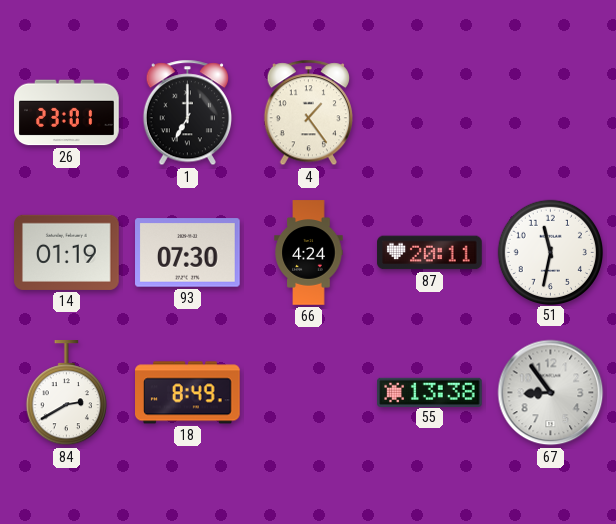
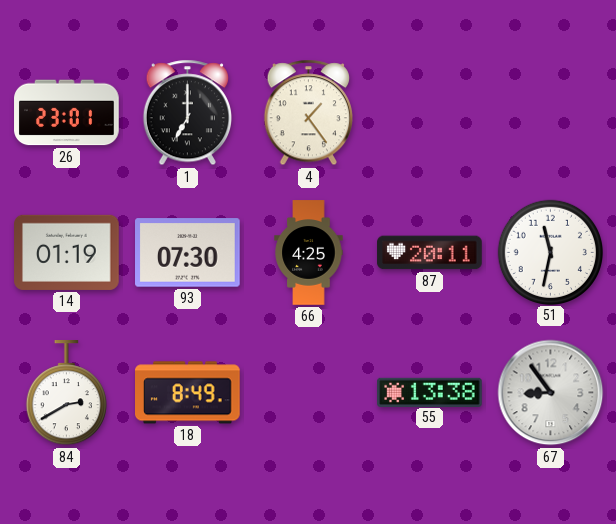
66: 4:24 -> 4:25
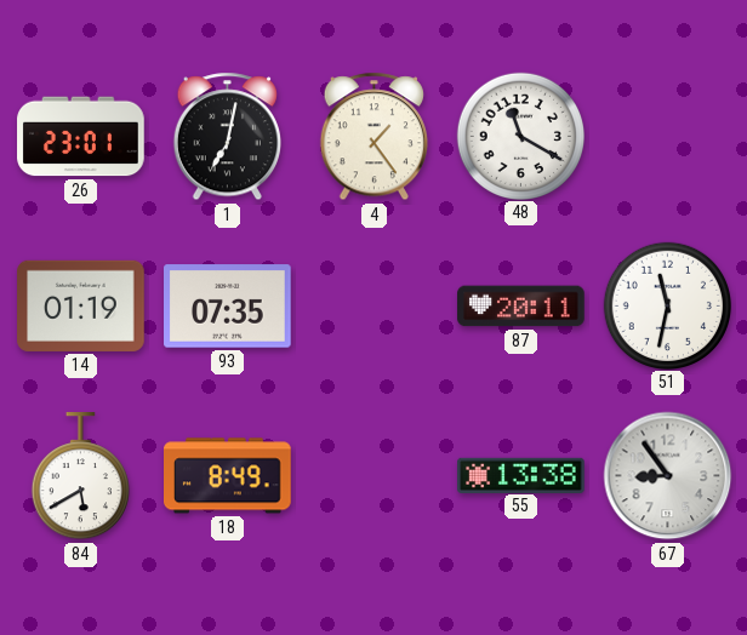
1: 7:00 -> 7:02
48: none -> 11:20
93: 07:30 -> 07:35
66: 4:25 -> none
84: 2:40 -> 5:40
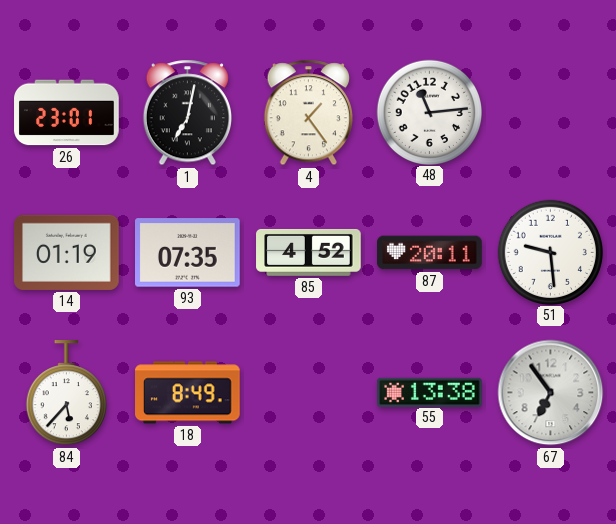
48: 11:20 -> 11:14
85: none -> 4:52
51: 11:32 -> 9:29
84: 5:40 -> 5:37
67: 8:54 -> 6:54
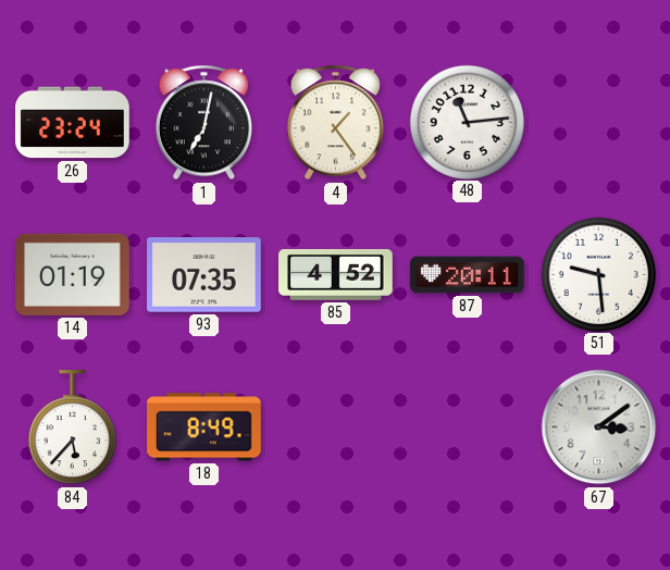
26: 23:01 -> 23:24
55: 13:38 -> none
67: 6:54 -> 3:09
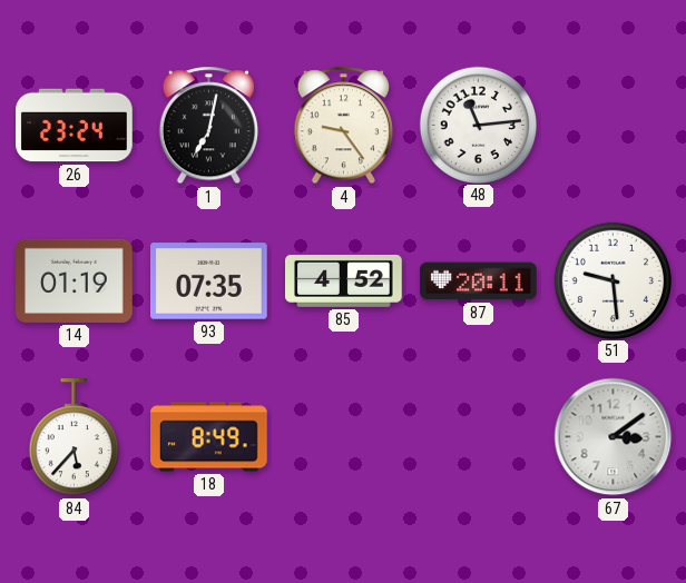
4: 1:24 -> 9:24
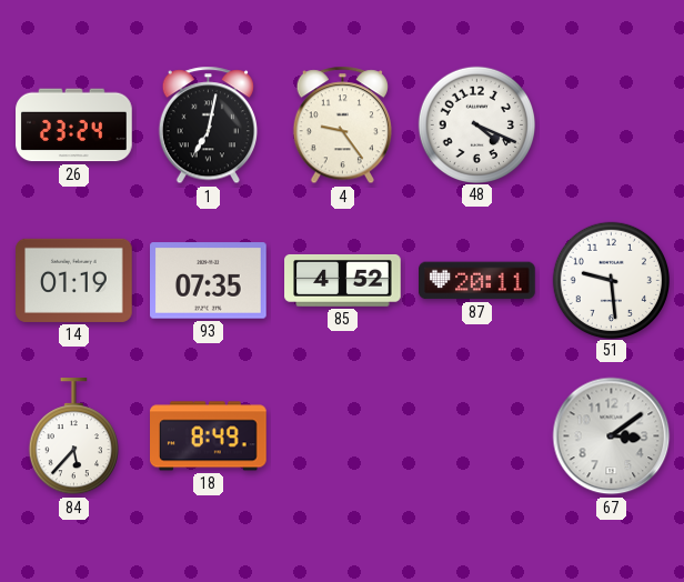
48: 11:14 -> 4:19
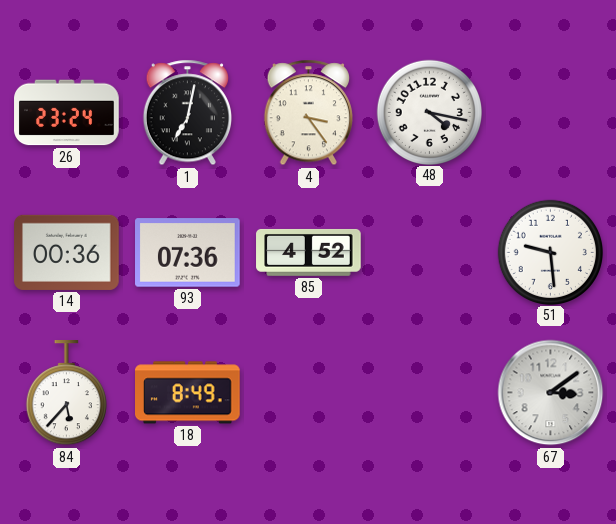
4: 9:24 -> 3:24
48: 4:19 -> 4:17
14: 01:19 -> 00:36
93: 07:35 -> 07:36
87: 20:11 -> none
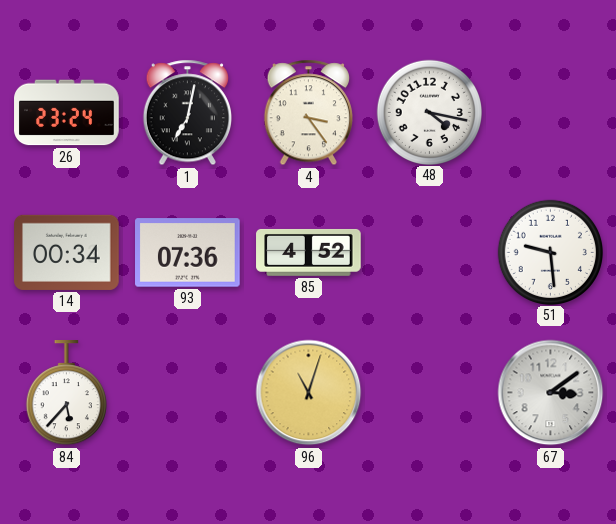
14: 00:36 -> 00:34
18: 8:49 -> none
96: none -> 11:03
